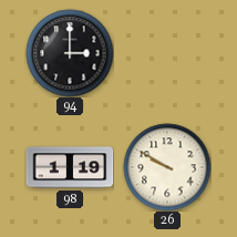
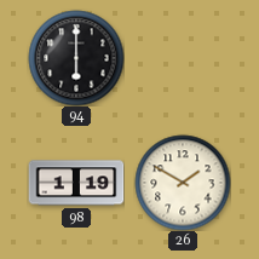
94: 3:00 -> 6:00
26: 9:50 -> 1:50
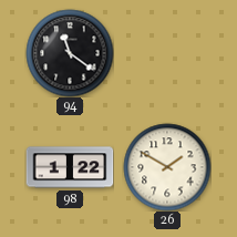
94: 6:00 -> 11:21
98: 1:19 -> 1:22
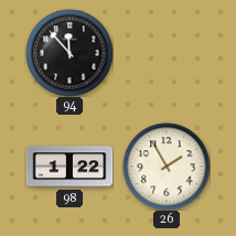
94: 11:21 -> 11:53
26: 1:50 -> 1:55
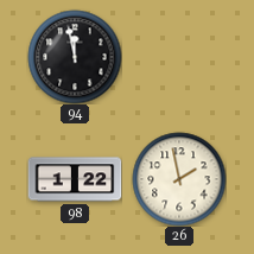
94: 11:53 -> 11:58
26: 1:55 -> 1:58
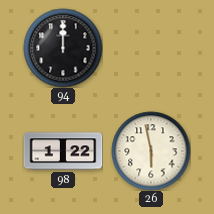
94: 11:58 -> 12:00
26: 1:58 -> 5:58
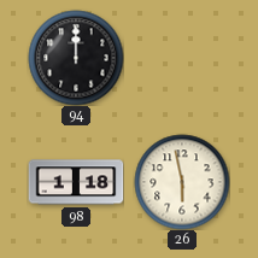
98: 1:22 -> 1:18
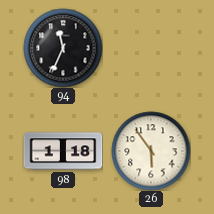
94: 12:00 -> 11:34
26: 5:58 -> 5:54
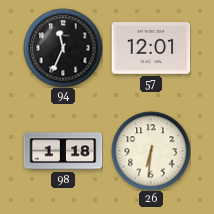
57: none -> 12:01
26: 5:54 -> 6:31
